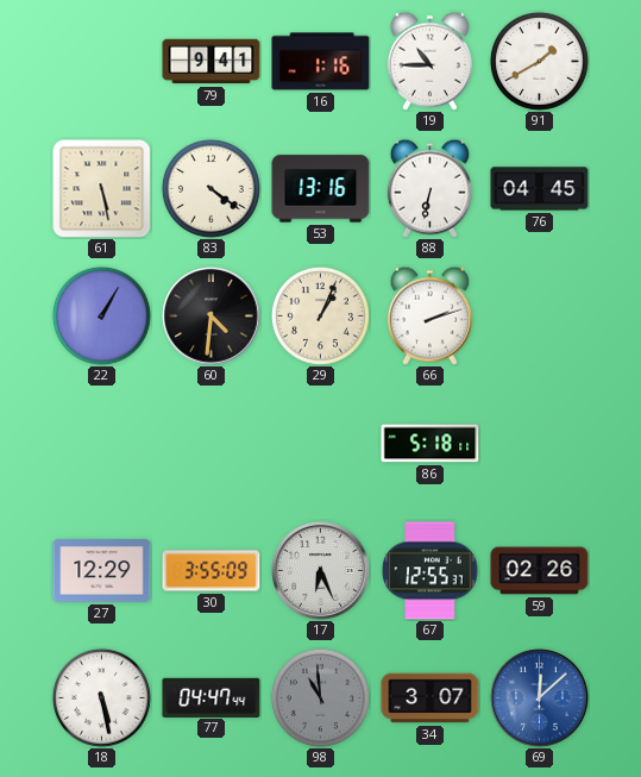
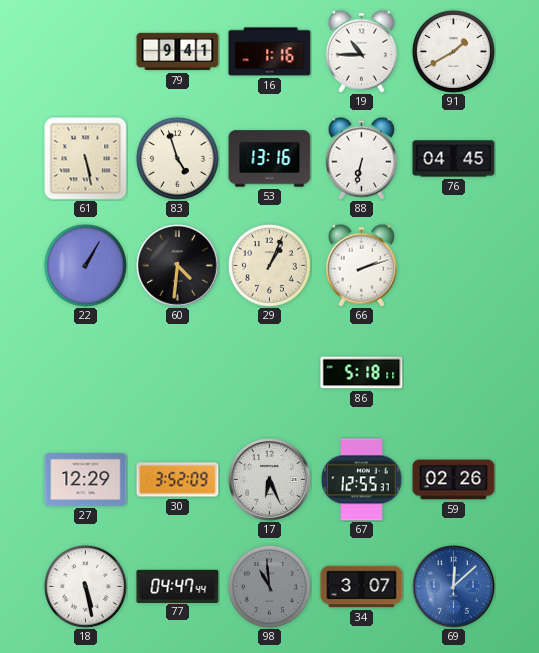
83: 4:21 -> 4:57
30: 3:55 -> 3:52
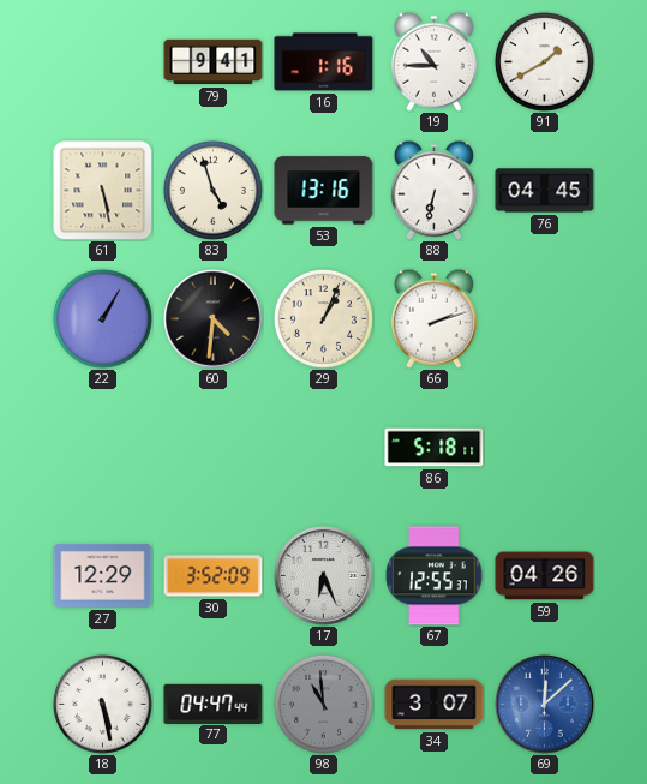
59: 02:26 -> 04:26
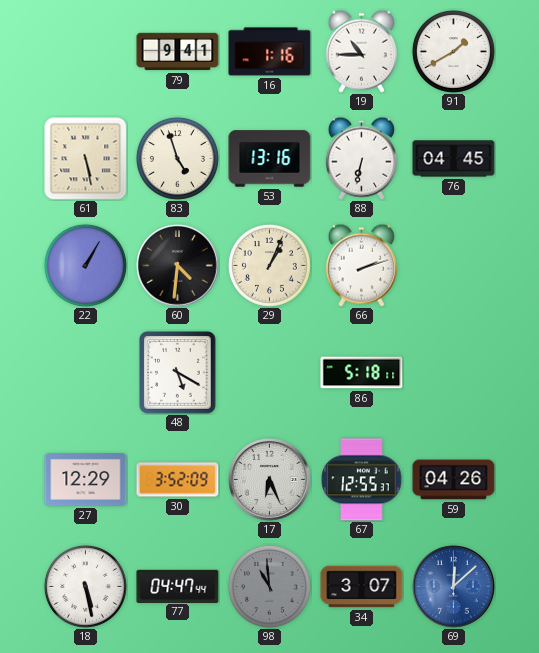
48: none -> 5:20
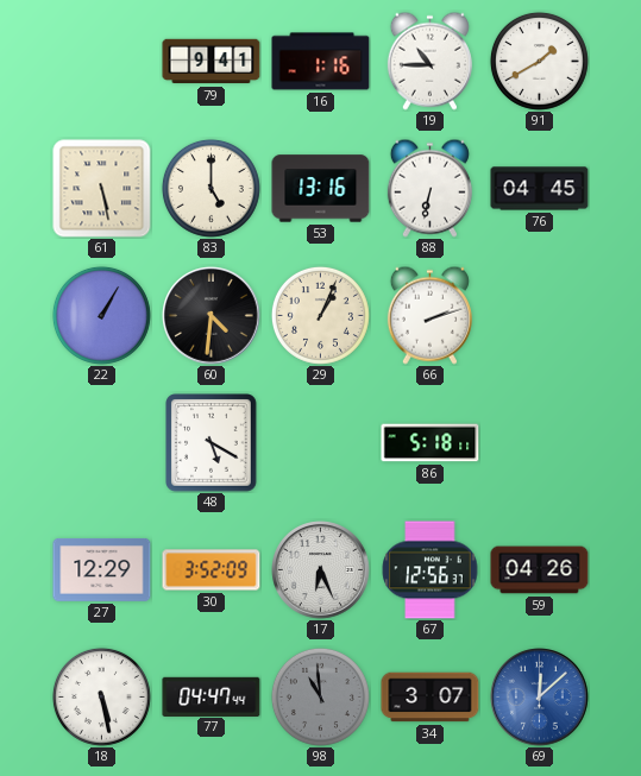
83: 4:57 -> 5:00
67: 12:55 -> 12:56
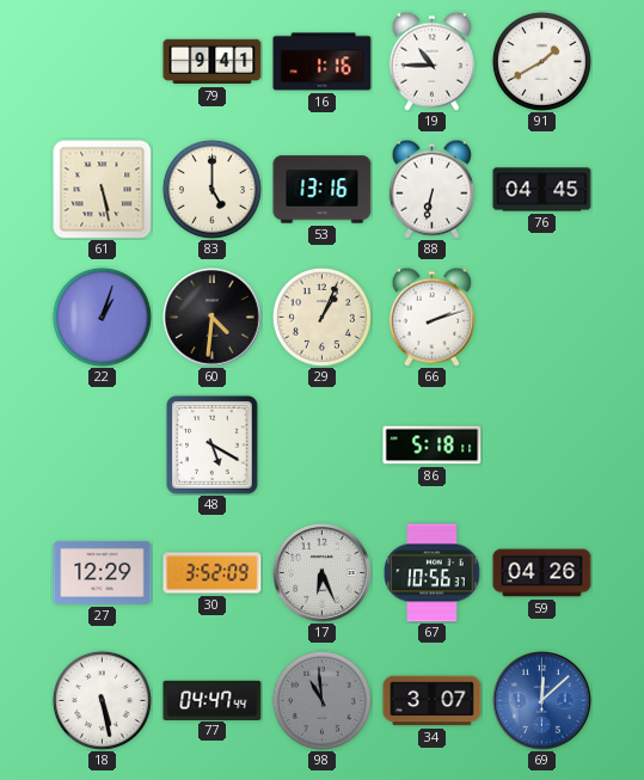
22: 1:05 -> 1:03
67: 12:56 -> 10:56
